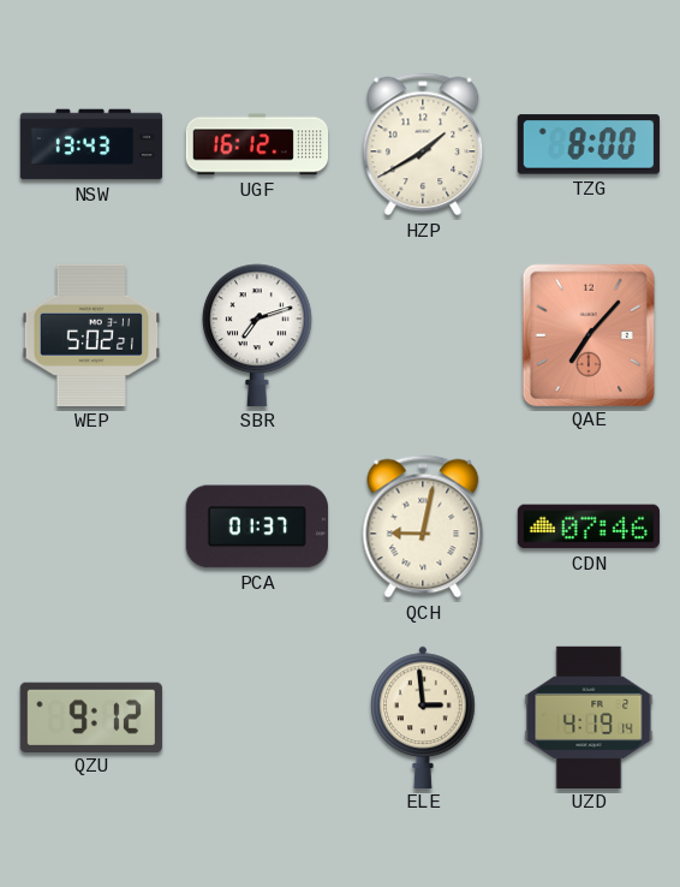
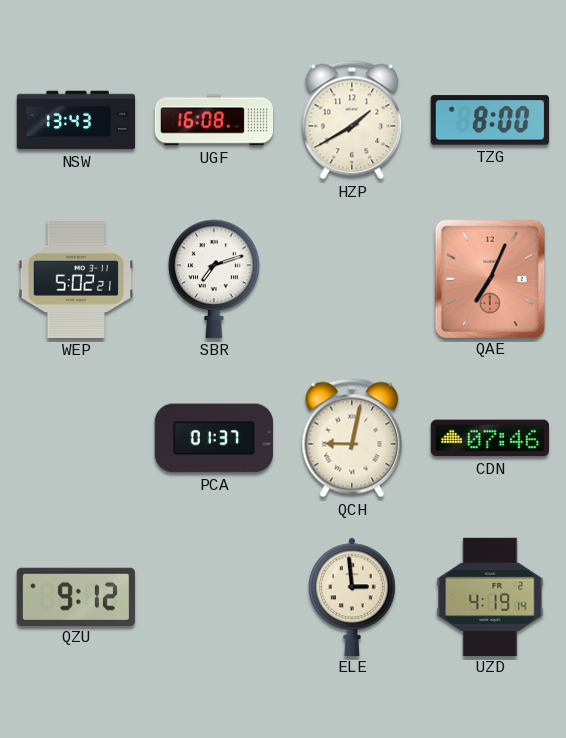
UGF: 16:12 -> 16:08
QAE: 7:07 -> 7:04
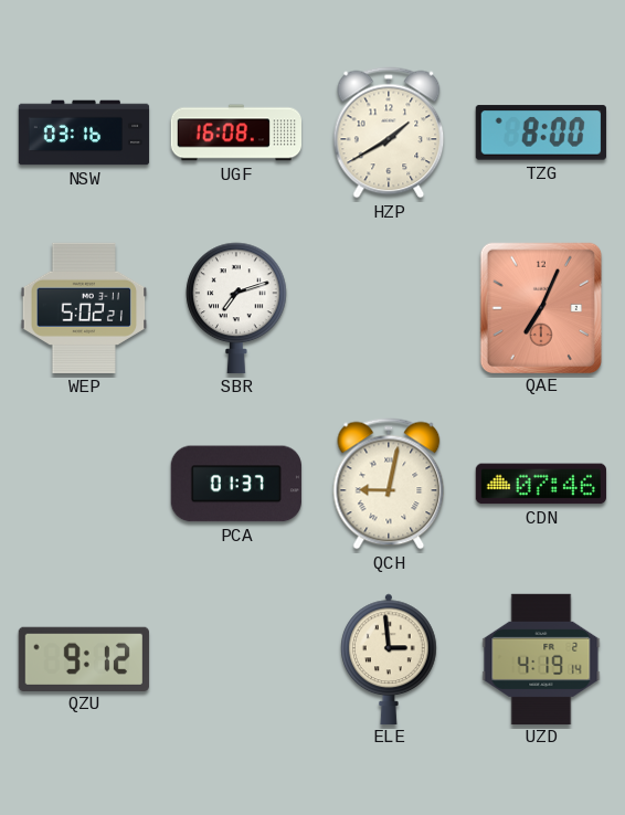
NSW: 13:43 -> 03:16
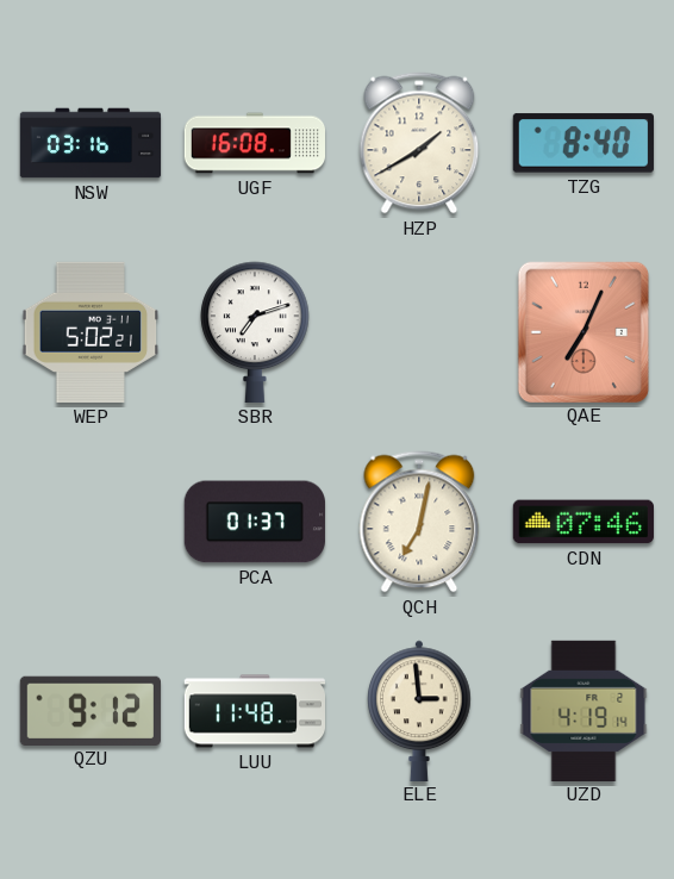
TZG: 8:00 -> 8:40
QCH: 9:02 -> 7:02
LUU: none -> 11:48
